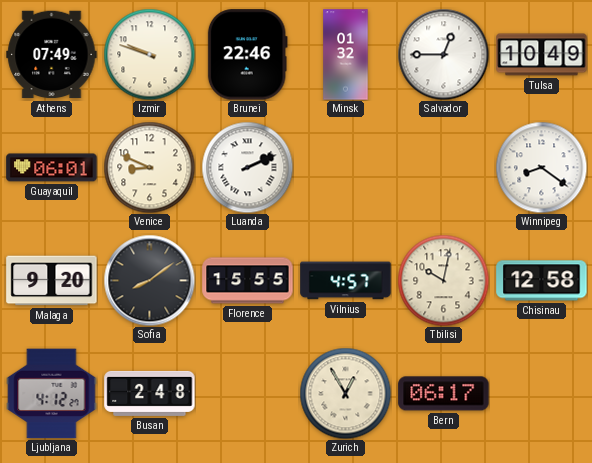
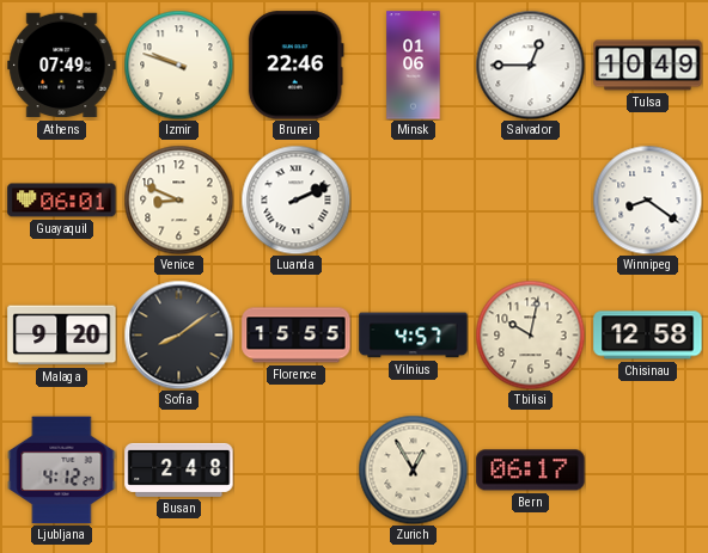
Minsk: 01:32 -> 01:06
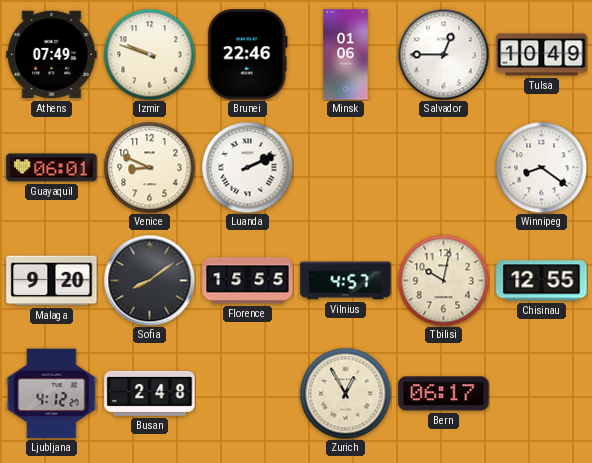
Chisinau: 12:58 -> 12:55
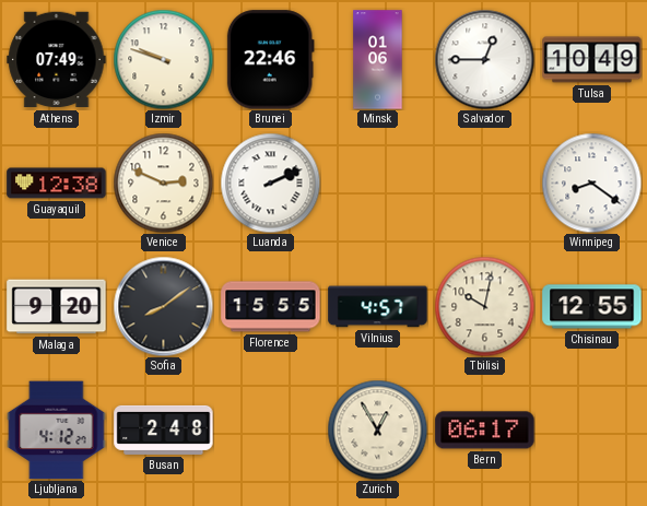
Guayaquil: 06:01 -> 12:38
Venice: 8:49 -> 2:49
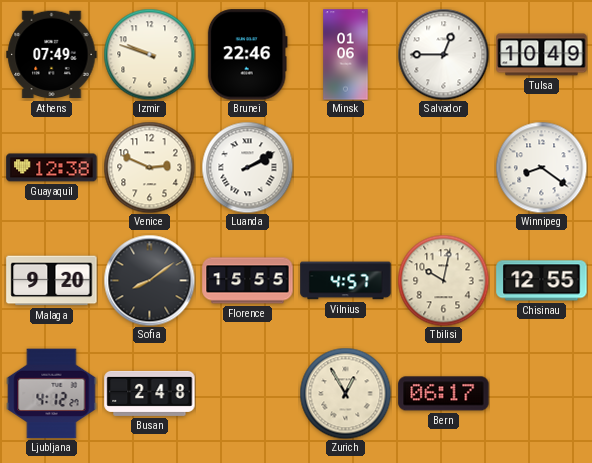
Luanda: 2:11 -> 2:10
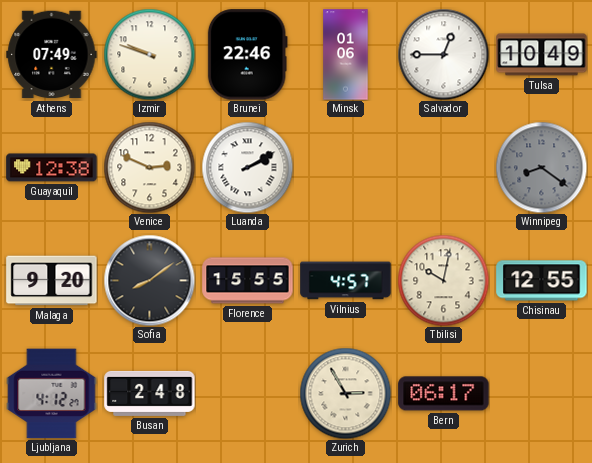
Winnipeg dial: white -> grey
Zurich: 12:55 -> 2:55
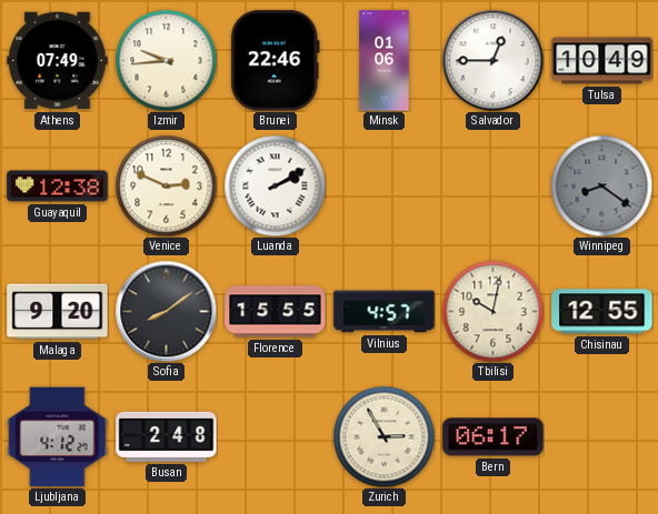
Izmir: 9:48 -> 9:44
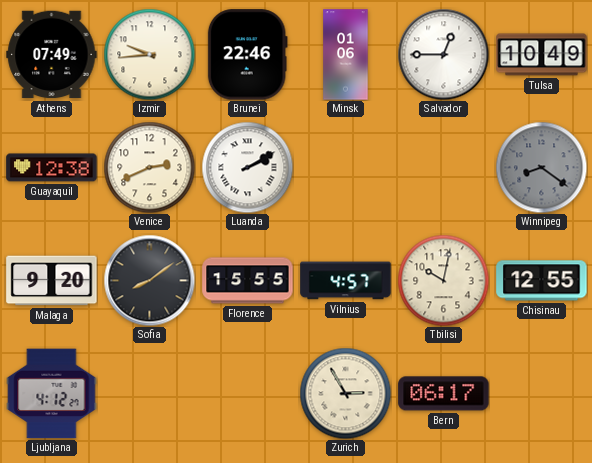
Venice: 2:49 -> 2:41
Busan: 2:48 -> none
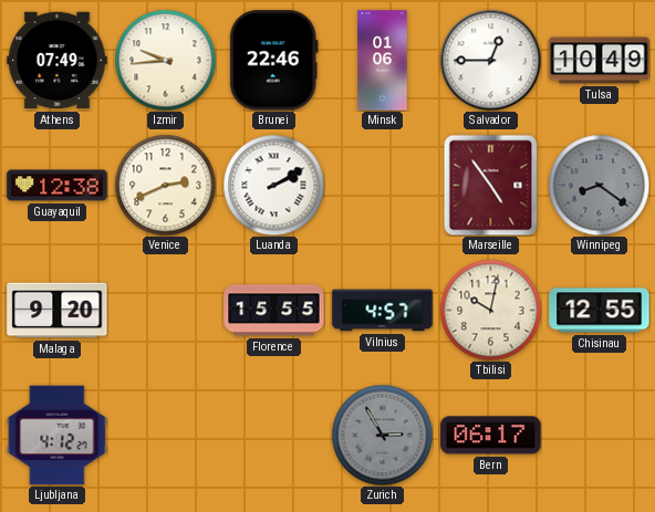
Marseille: none -> 4:54
Sofia: 8:09 -> none
Zurich dial: cream -> grey
